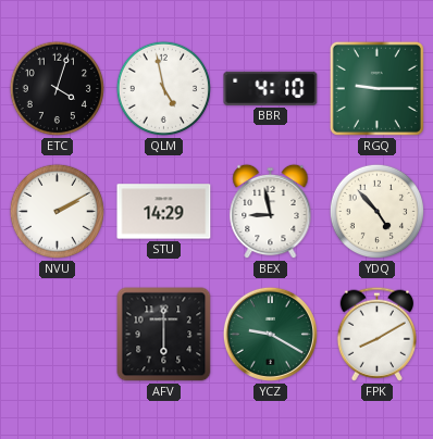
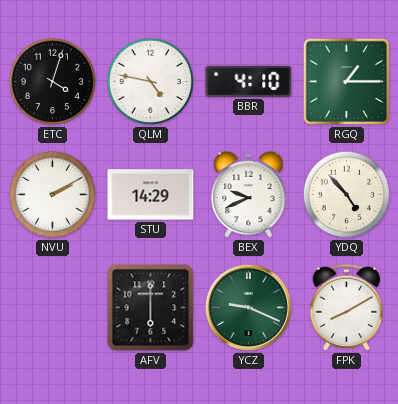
QLM: 4:58 -> 4:47
RGQ: 9:15 -> 1:15
BEX: 8:58 -> 9:41
YCZ: 9:20 -> 9:19
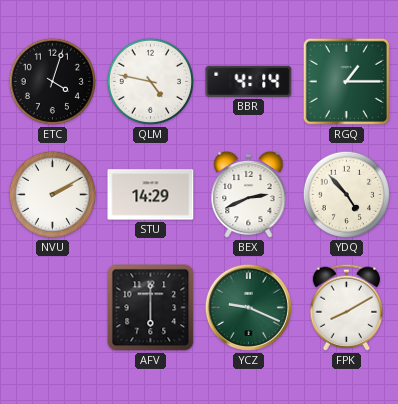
BBR: 4:10 -> 4:14
BEX: 9:41 -> 2:41
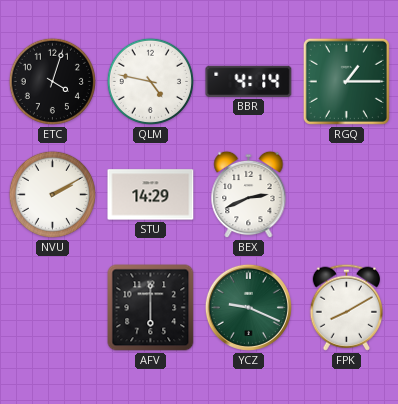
YDQ: 4:53 -> none
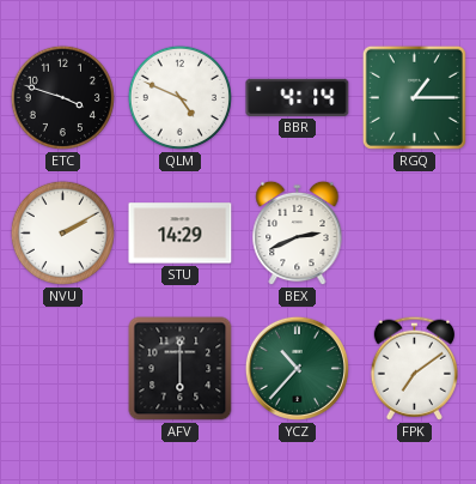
ETC: 4:03 -> 3:48
QLM: 4:47 -> 4:49
YCZ: 9:19 -> 10:37
FPK: 8:10 -> 7:09
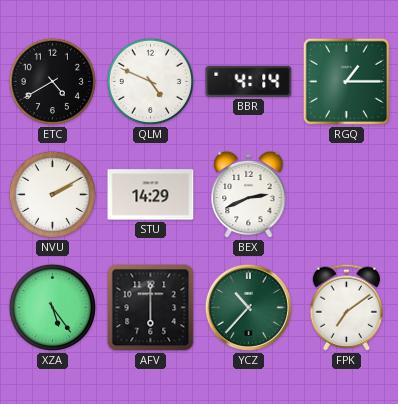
ETC: 3:48 -> 4:40
XZA: none -> 5:24
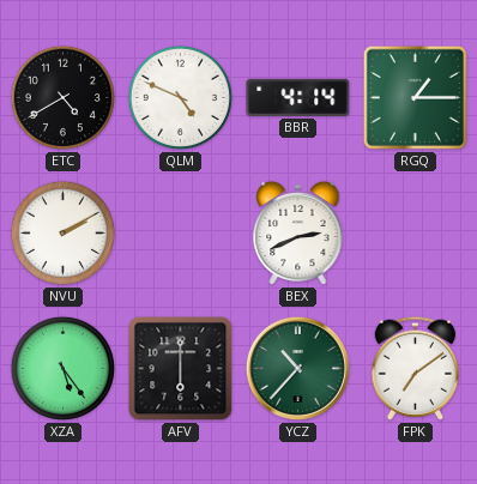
STU: 14:29 -> none
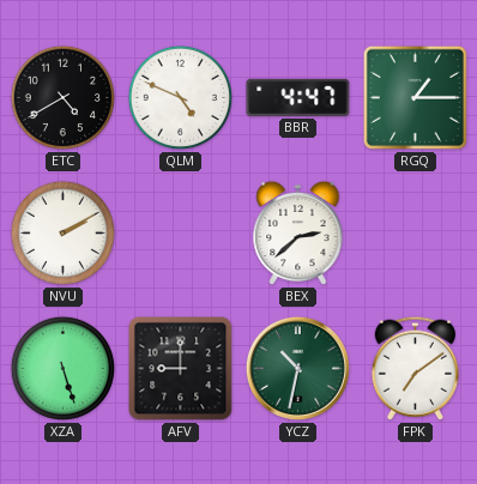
BBR: 4:14 -> 4:47
BEX: 2:41 -> 2:38
XZA: 5:24 -> 5:27
AFV: 6:00 -> 9:00
YCZ: 10:37 -> 10:32
